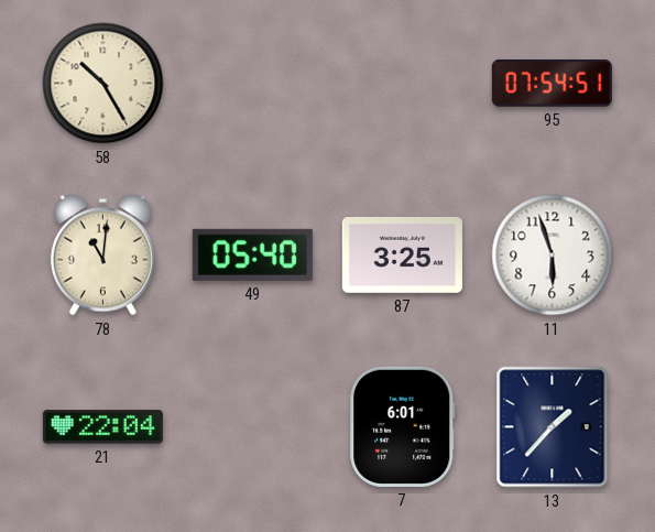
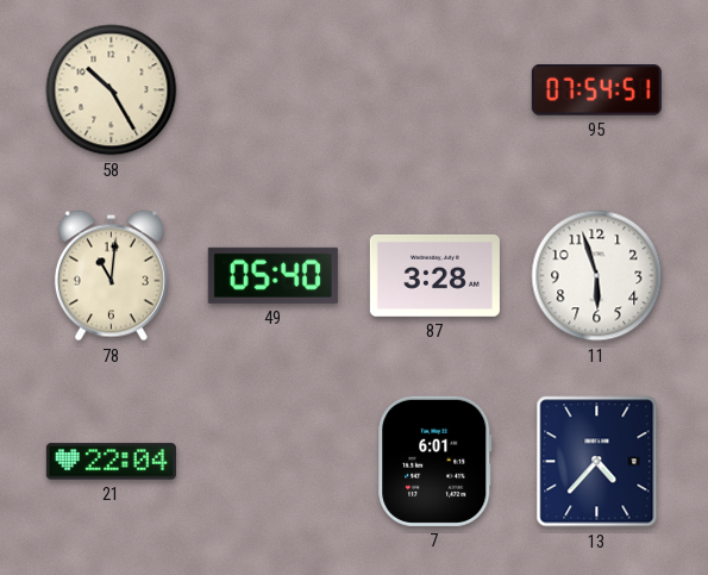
87: 3:25 -> 3:28
13: 1:37 -> 4:37
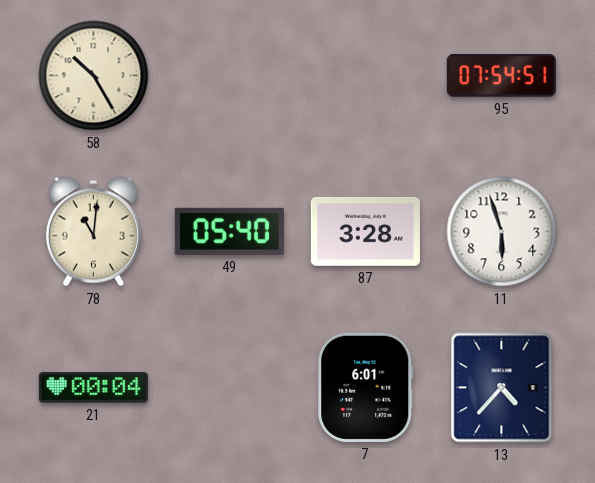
21: 22:04 -> 00:04
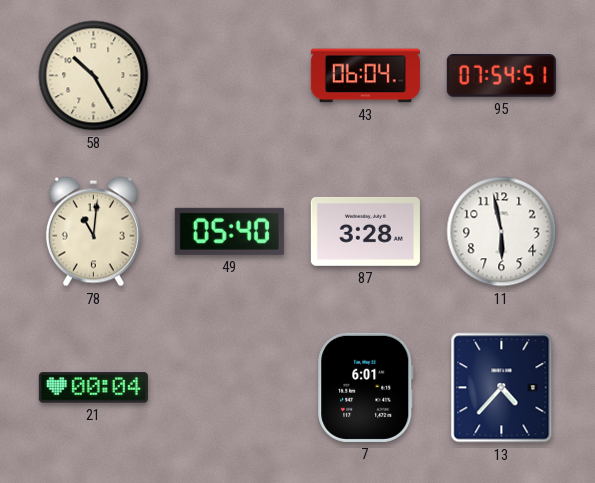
43: none -> 06:04
11: 5:57 -> 5:58
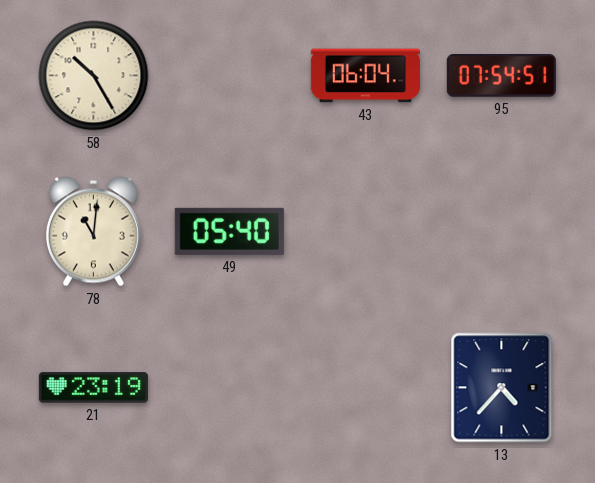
87: 3:28 -> none
11: 5:58 -> none
21: 00:04 -> 23:19
7: 6:01 -> none
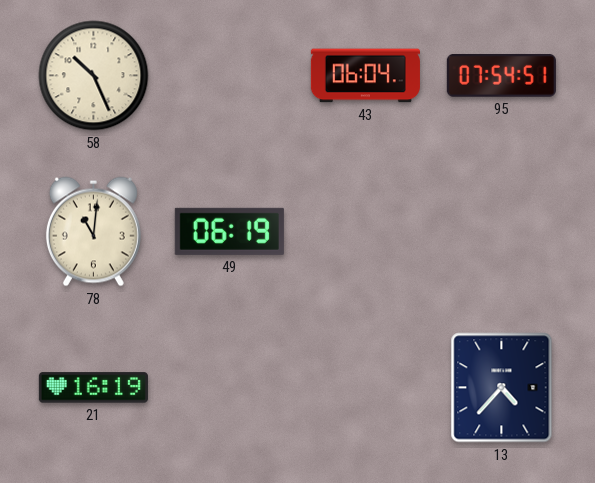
58: 10:25 -> 10:26
49: 05:40 -> 06:19
21: 23:19 -> 16:19
